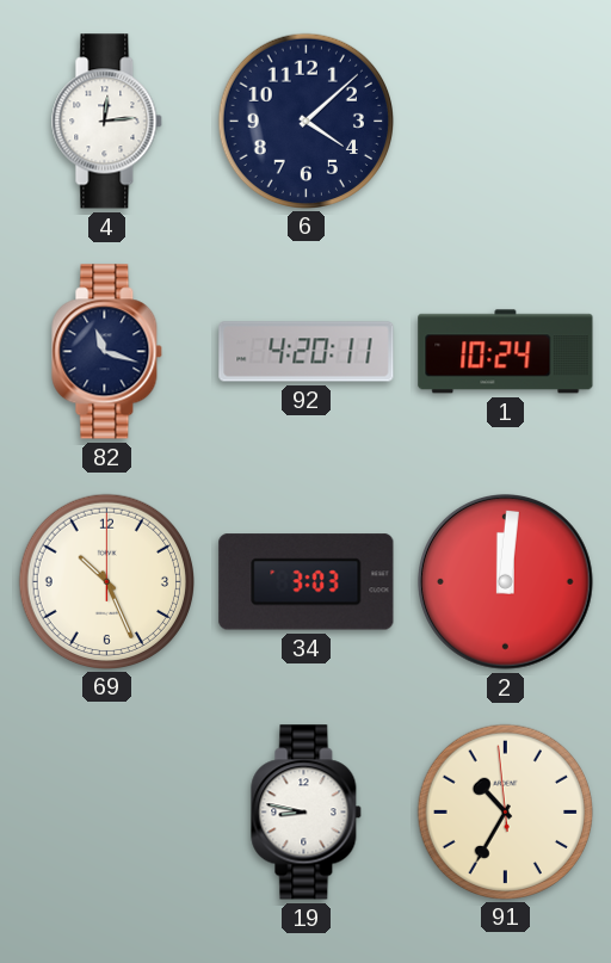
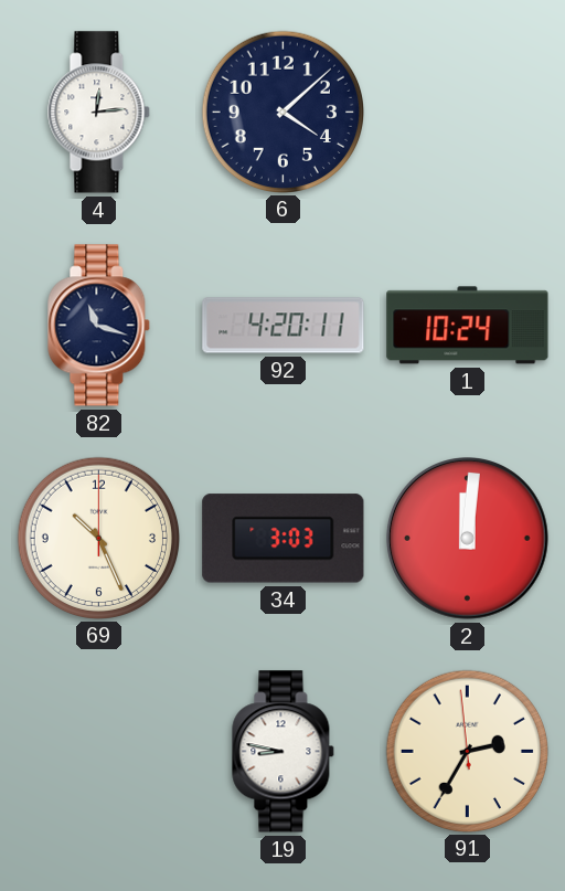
91: 10:34 -> 2:34
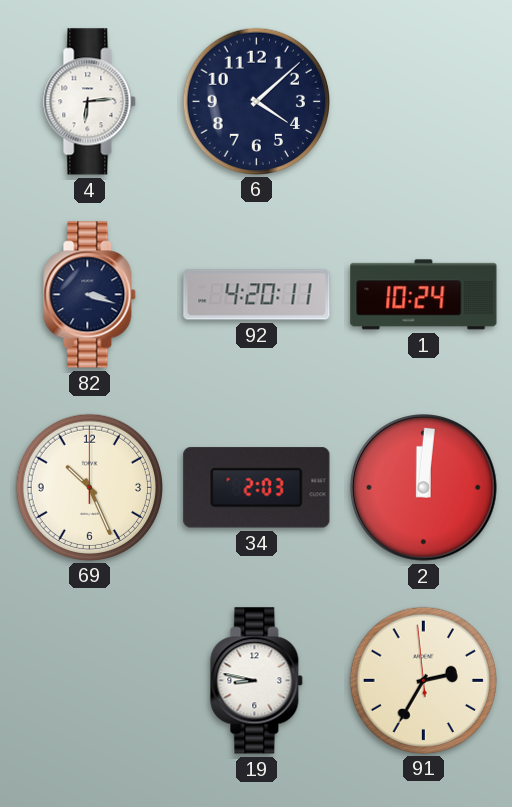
4: 12:14 -> 6:14
82: 11:18 -> 3:18
34: 3:03 -> 2:03
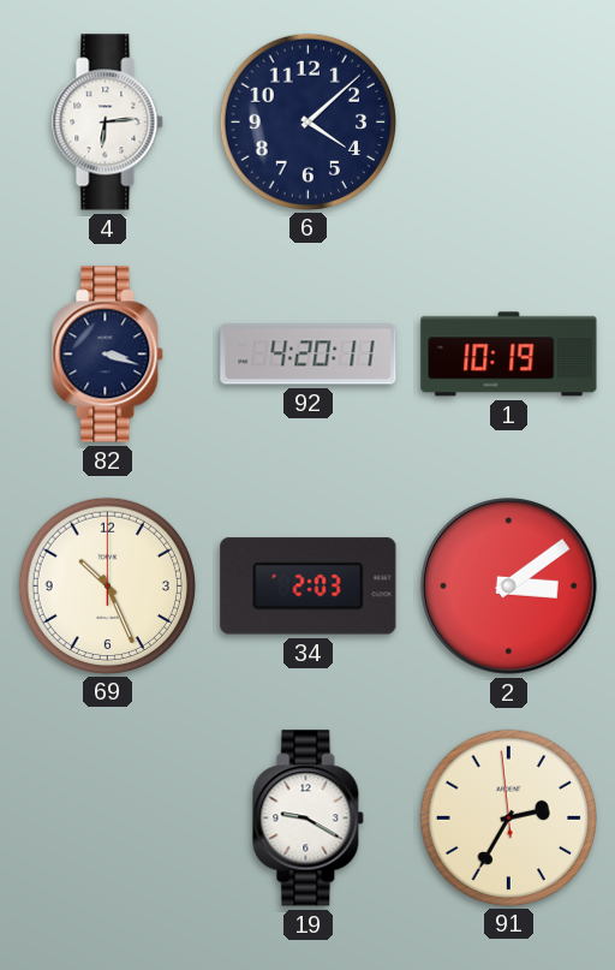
1: 10:24 -> 10:19
2: 12:01 -> 3:09
19: 8:47 -> 9:20
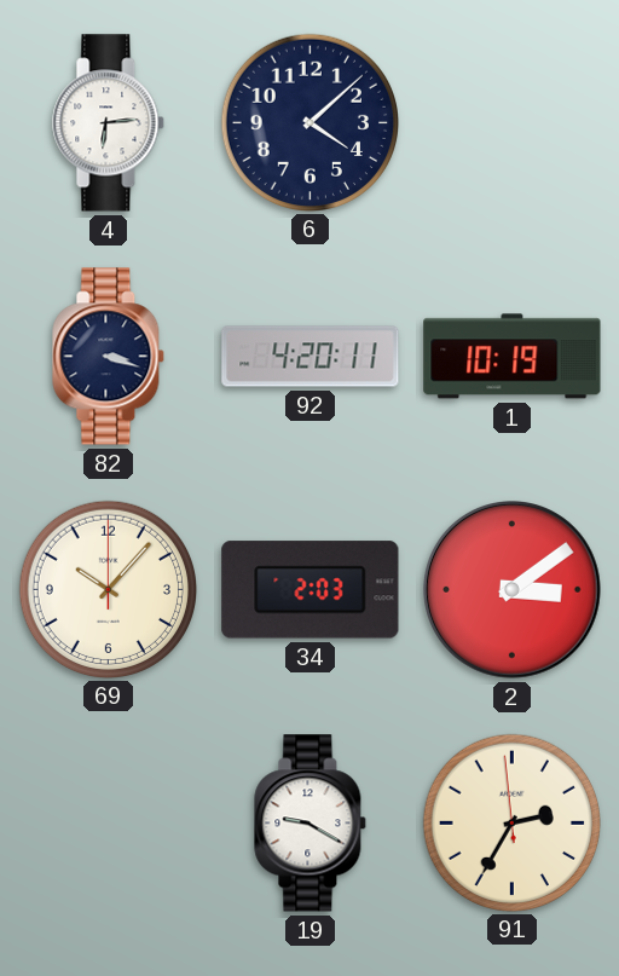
69: 10:26 -> 10:07
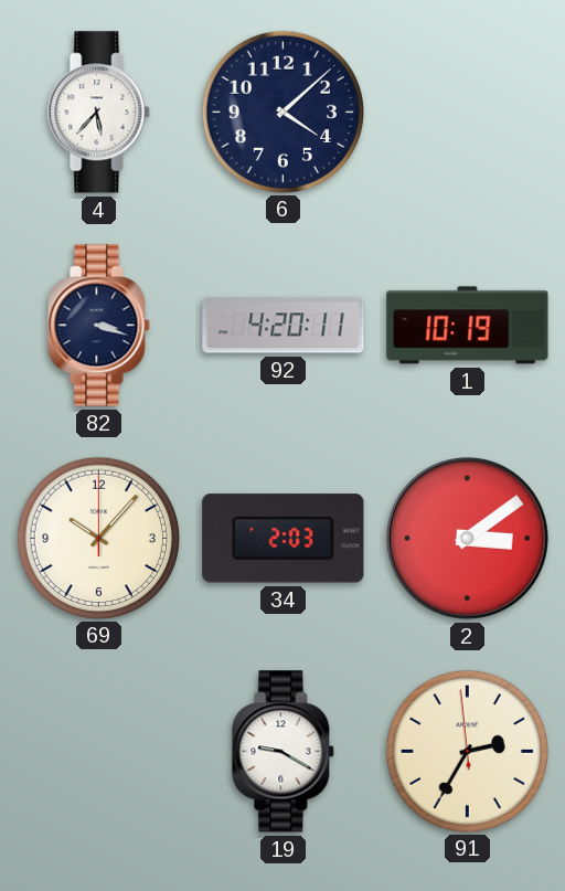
4: 6:14 -> 5:37
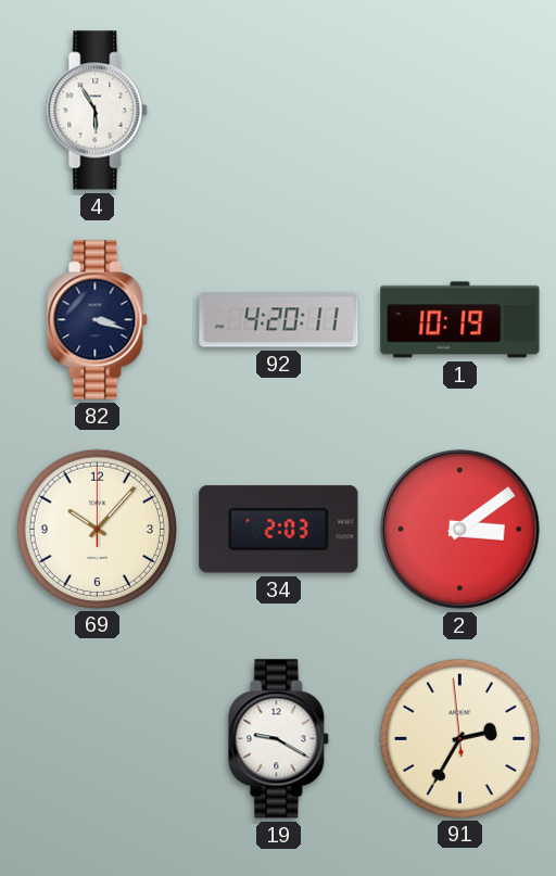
4: 5:37 -> 5:55
6: 4:08 -> none
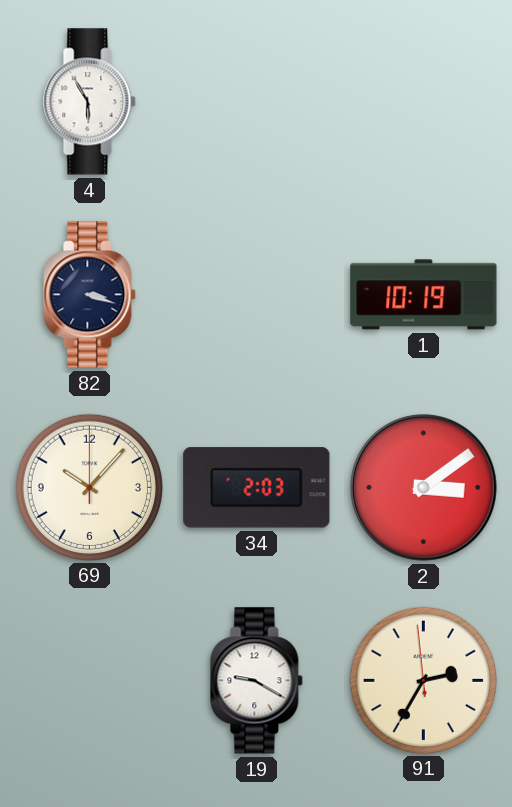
92: 4:20 -> none
